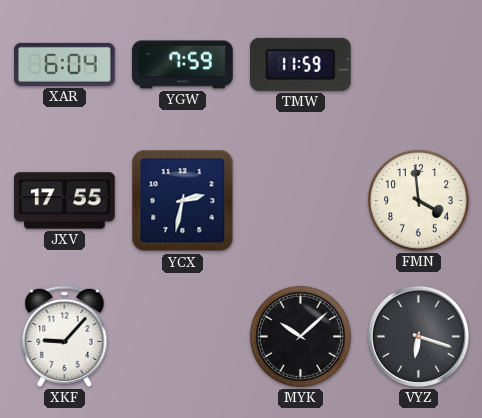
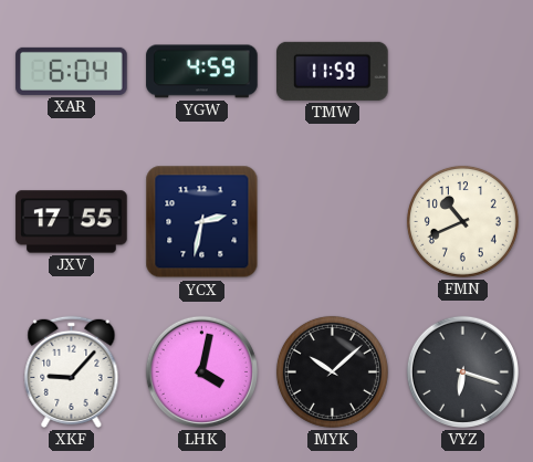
YGW: 7:59 -> 4:59
FMN: 3:59 -> 10:41
LHK: none -> 4:02
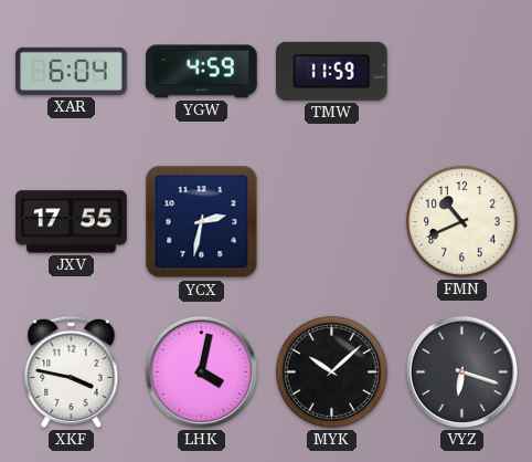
XKF: 9:07 -> 3:47
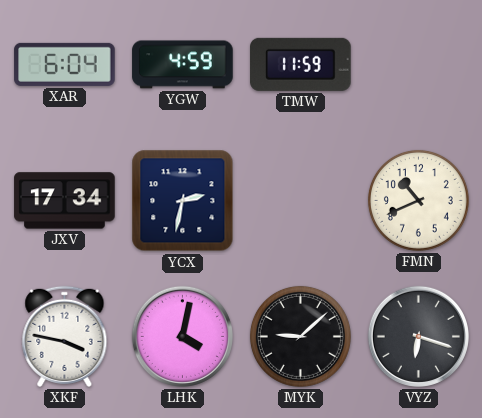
JXV: 17:55 -> 17:34
MYK: 10:08 -> 9:08
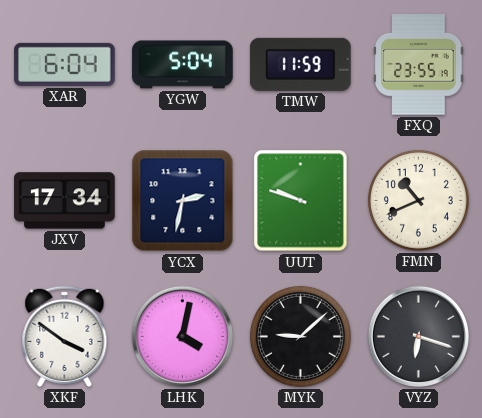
YGW: 4:59 -> 5:04
FXQ: none -> 23:55
UUT: none -> 9:48
XKF: 3:47 -> 3:51
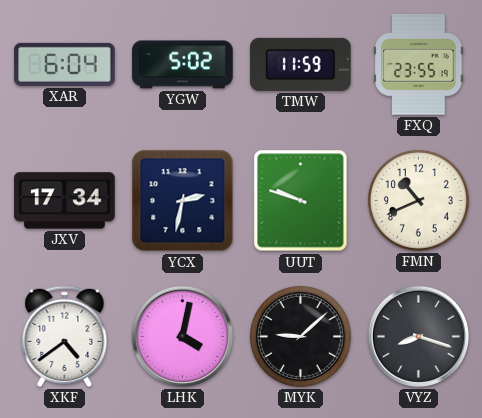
YGW: 5:04 -> 5:02
XKF: 3:51 -> 4:39
VYZ: 6:18 -> 8:18
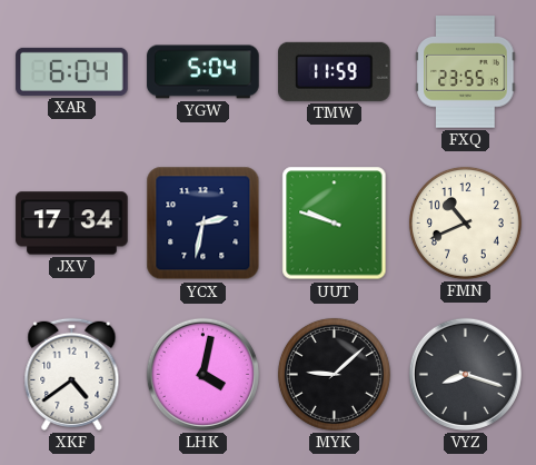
YGW: 5:02 -> 5:04
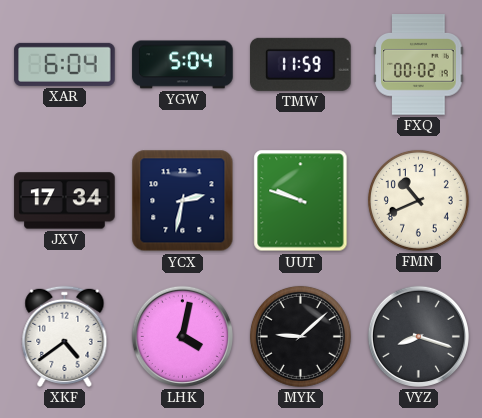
FXQ: 23:55 -> 00:02
